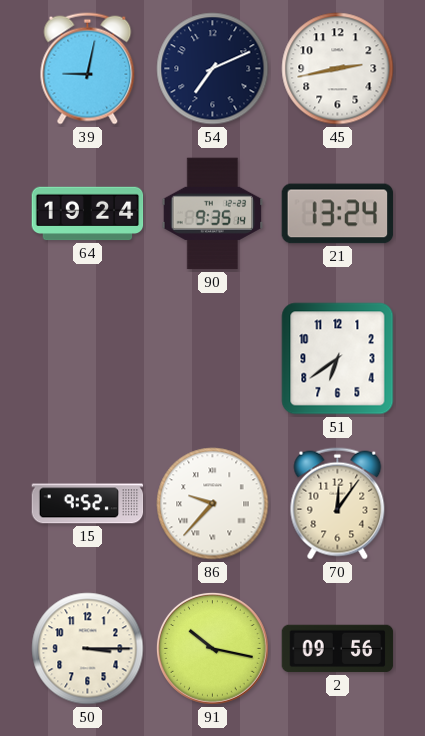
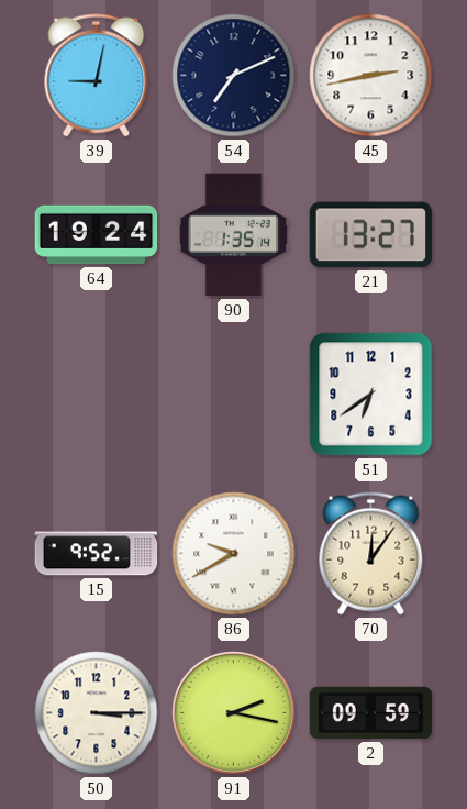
90: 9:35 -> 1:35
21: 13:24 -> 13:27
86: 9:37 -> 9:40
91: 10:17 -> 2:17
2: 09:56 -> 09:59
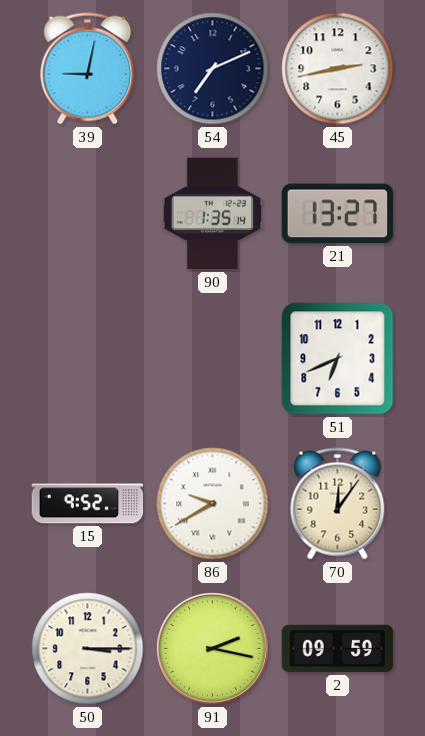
64: 19:24 -> none
51: 6:39 -> 6:41
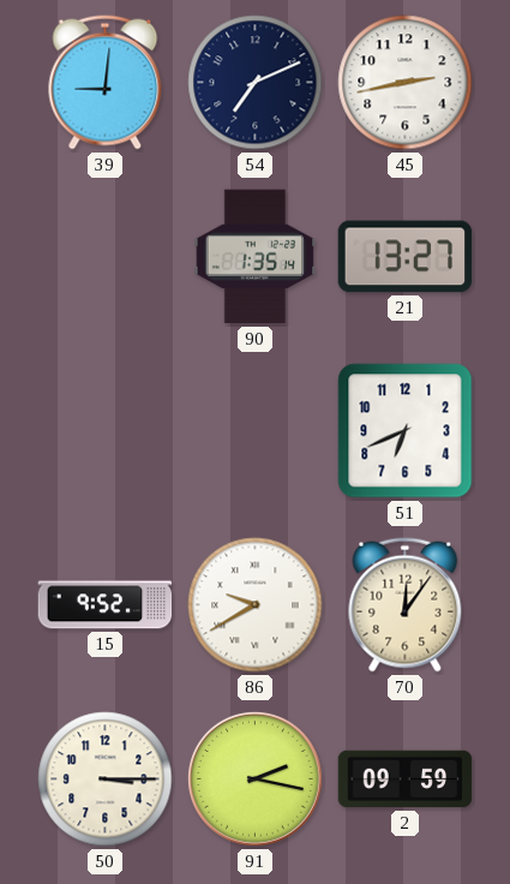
39: 9:02 -> 9:01
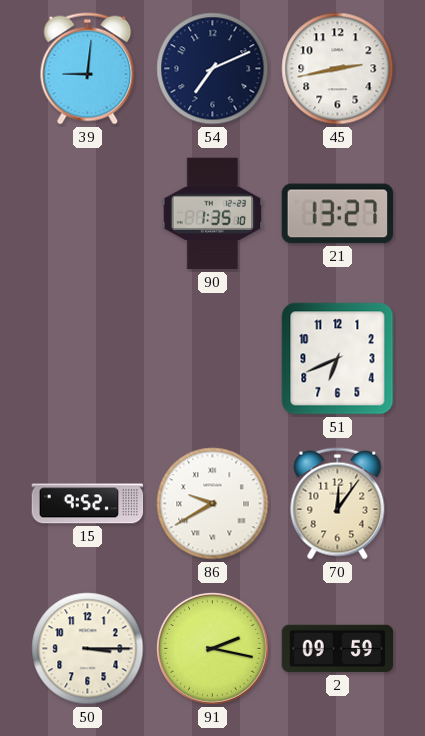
90: 1:35:14 -> 1:35:10
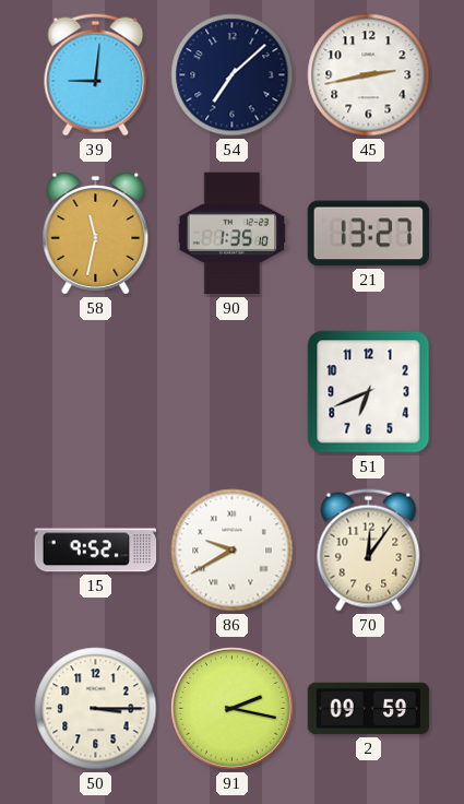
54: 7:11 -> 7:08
58: none -> 11:32
